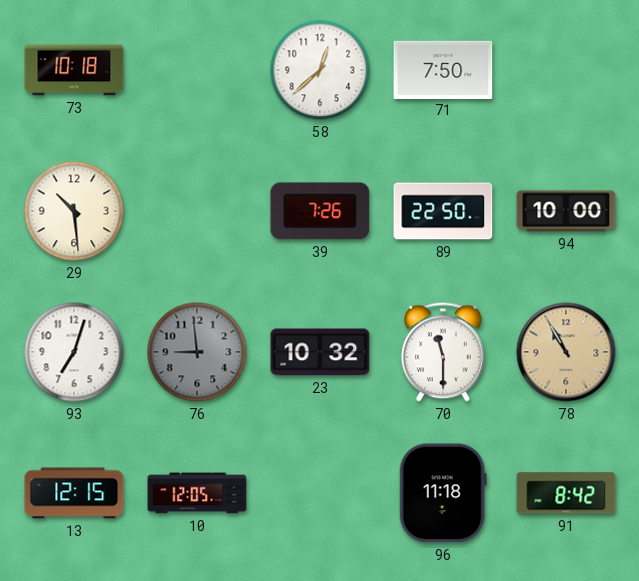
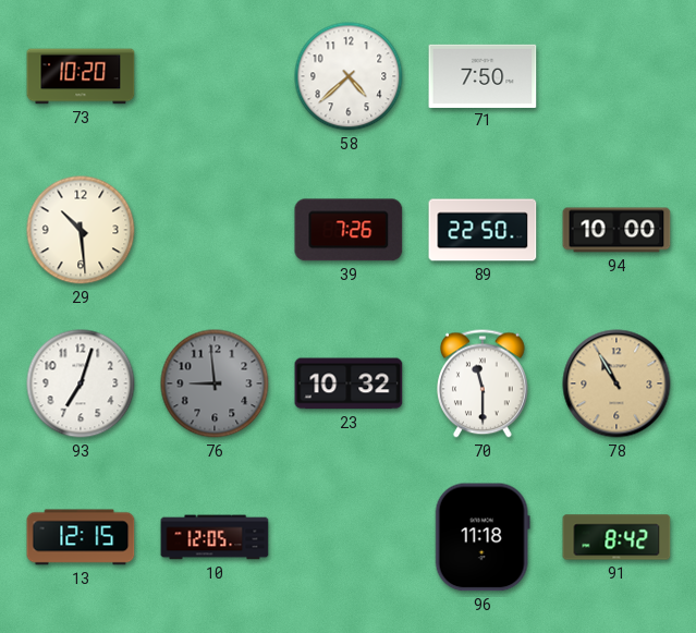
73: 10:18 -> 10:20
58: 12:38 -> 4:38
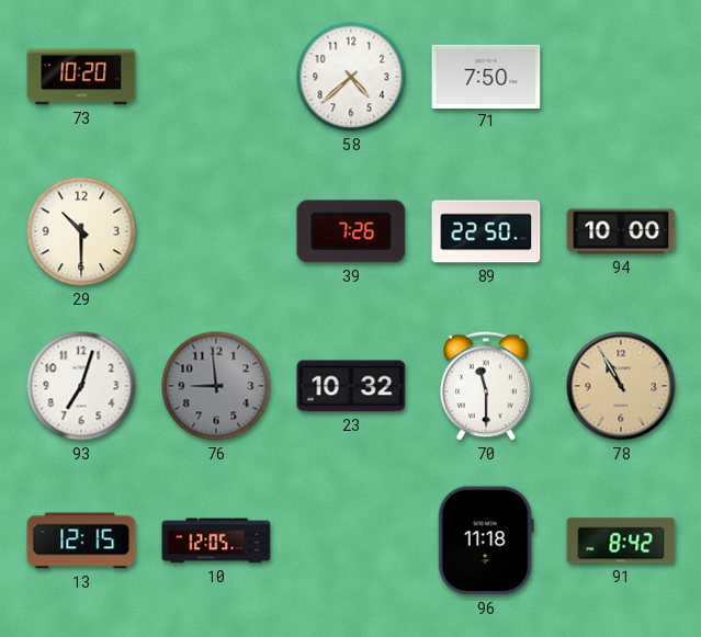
29: 10:29 -> 10:30
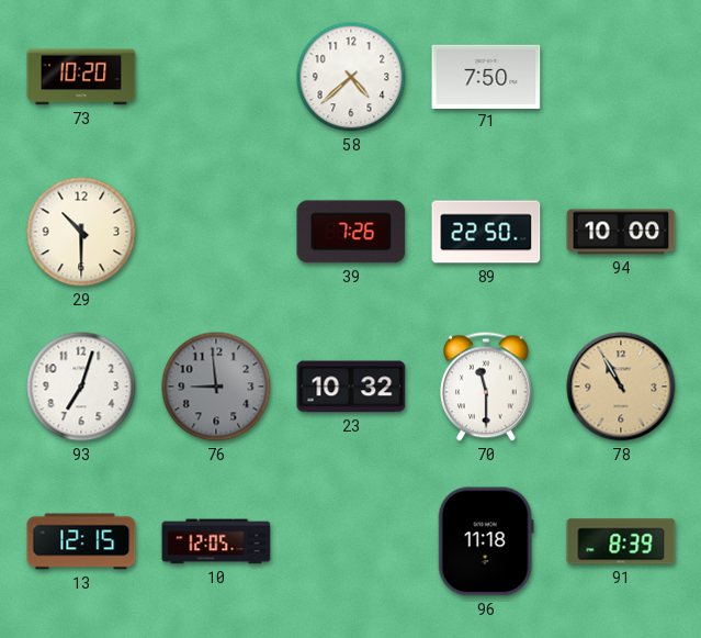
91: 8:42 -> 8:39
